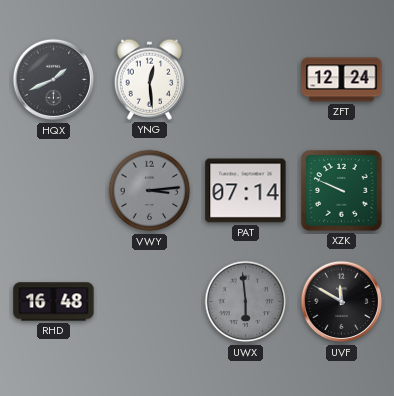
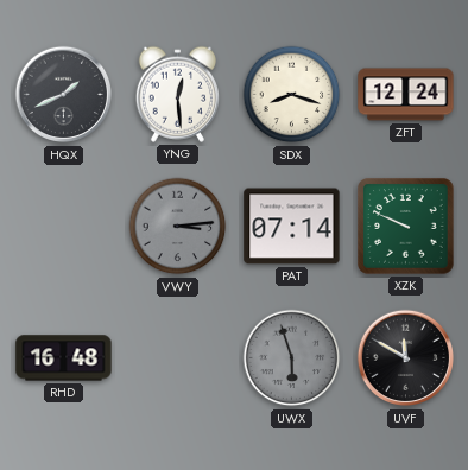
SDX: none -> 8:18
UWX: 5:59 -> 5:57
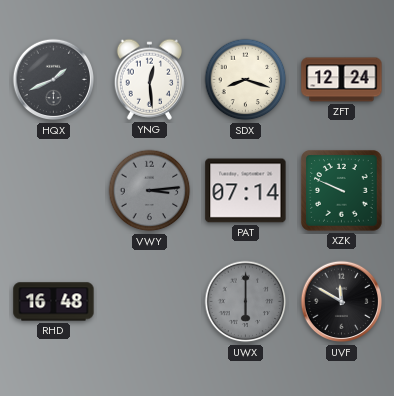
UWX: 5:57 -> 6:00
